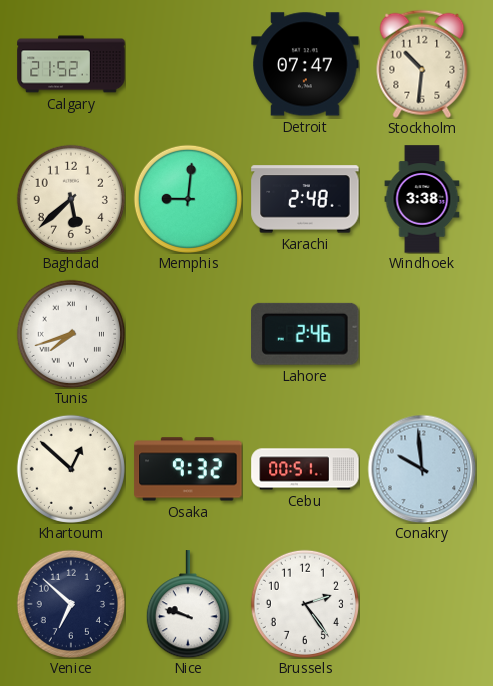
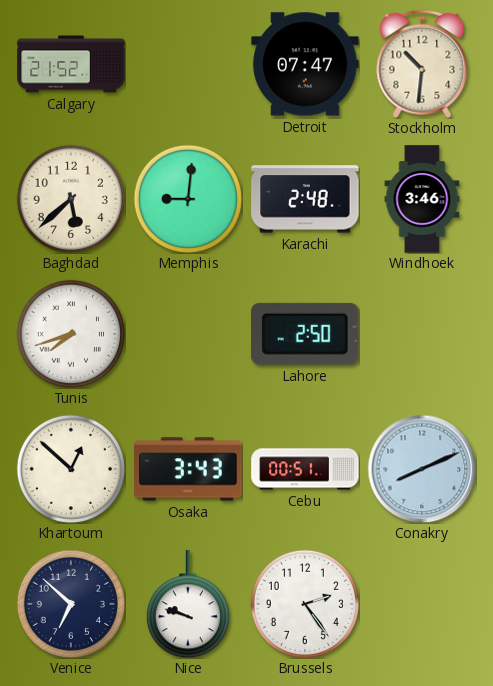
Windhoek: 3:38 -> 3:46
Lahore: 2:46 -> 2:50
Osaka: 9:32 -> 3:43
Conakry: 9:59 -> 8:11
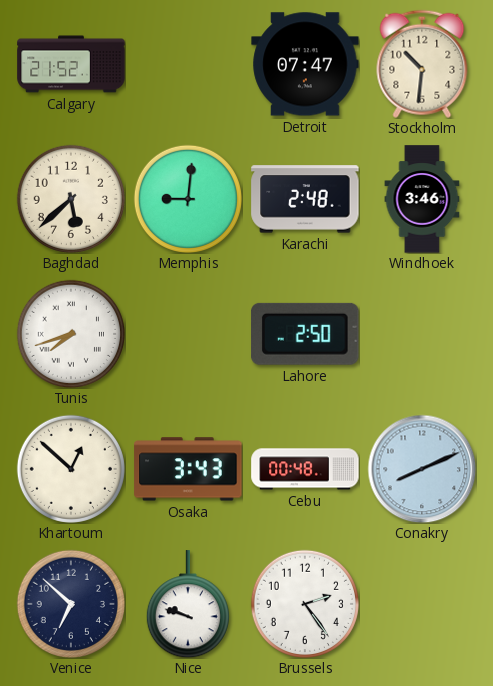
Cebu: 00:51 -> 00:48
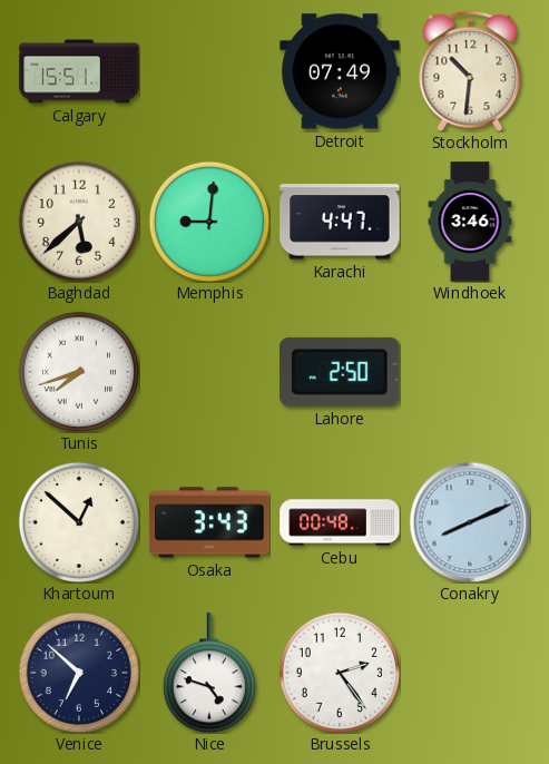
Calgary: 21:52 -> 15:51
Detroit: 07:47 -> 07:49
Karachi: 2:48 -> 4:47
Nice: 9:48 -> 4:48
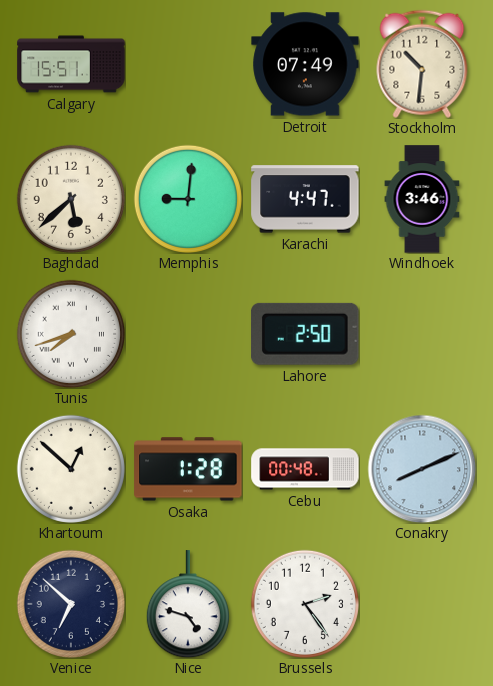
Osaka: 3:43 -> 1:28
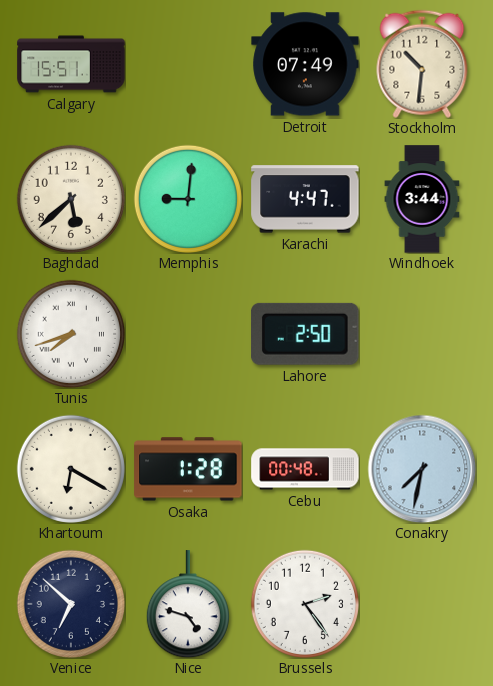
Windhoek: 3:46 -> 3:44
Khartoum: 12:52 -> 6:20
Conakry: 8:11 -> 7:32
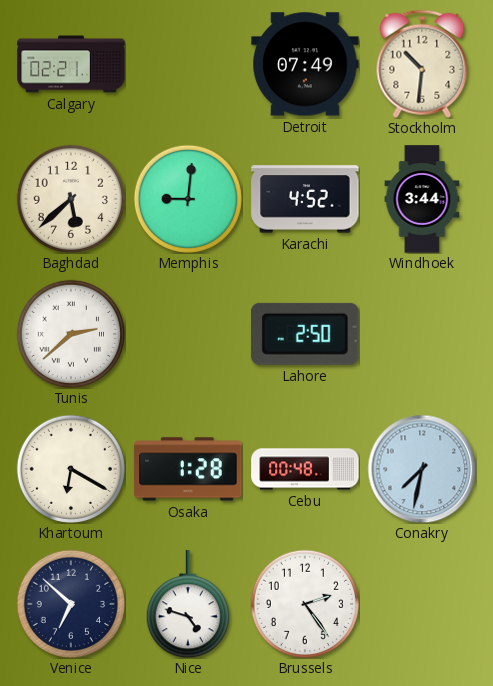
Calgary: 15:51 -> 02:21
Karachi: 4:47 -> 4:52
Tunis: 7:42 -> 2:38
